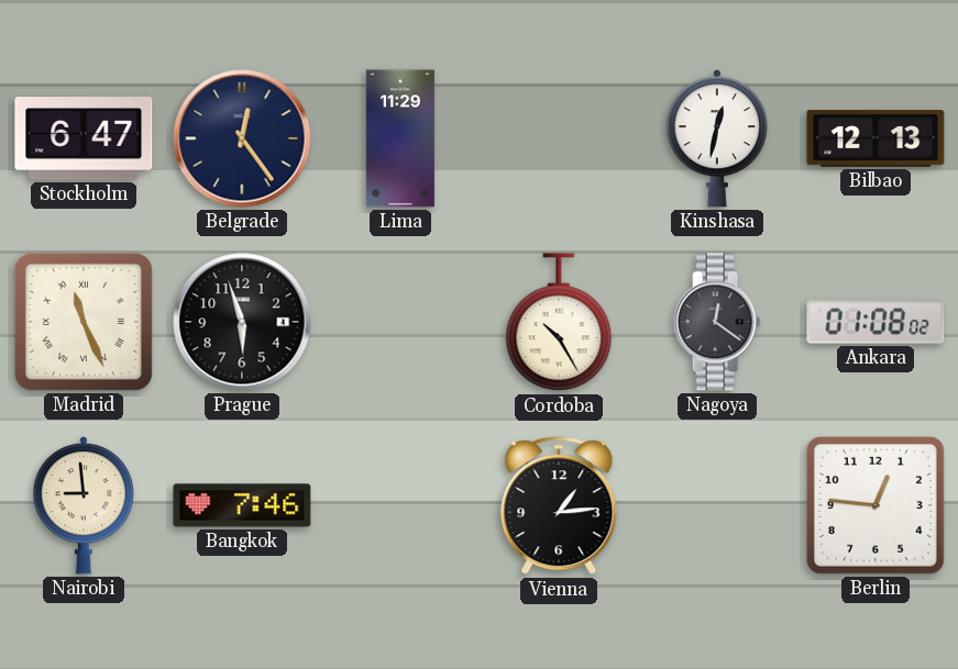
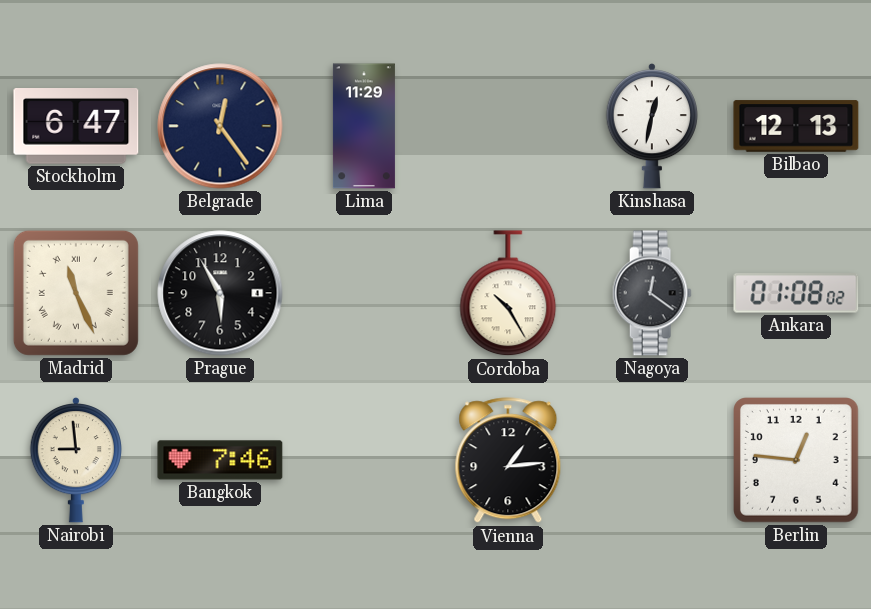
Prague: 5:57 -> 5:55
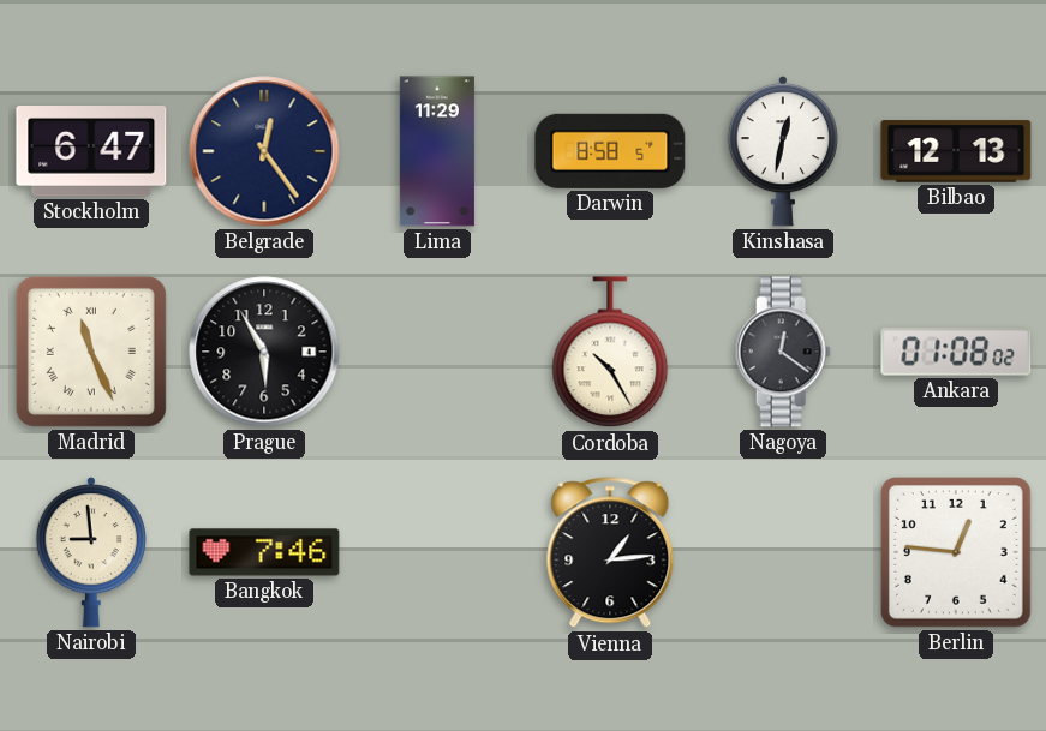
Darwin: none -> 8:58
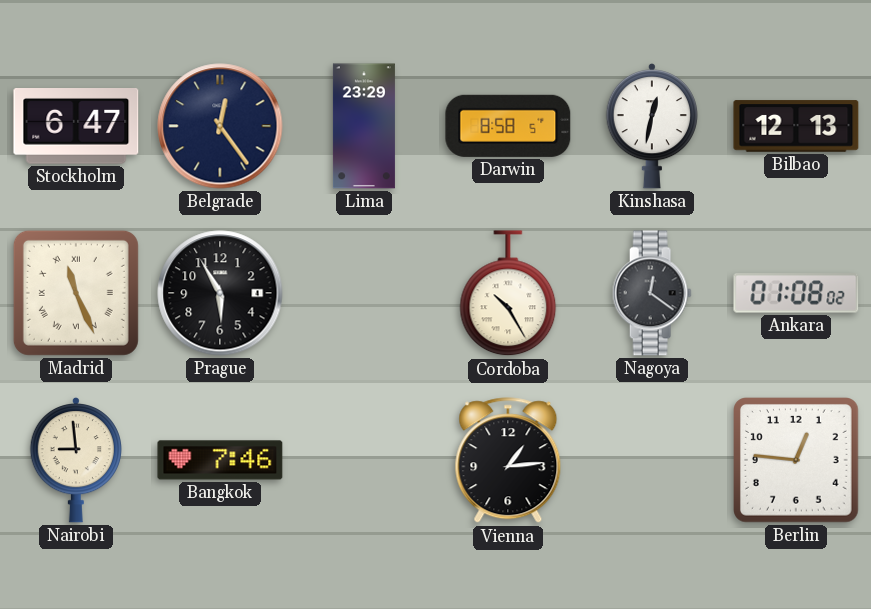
Lima: 11:29 -> 23:29
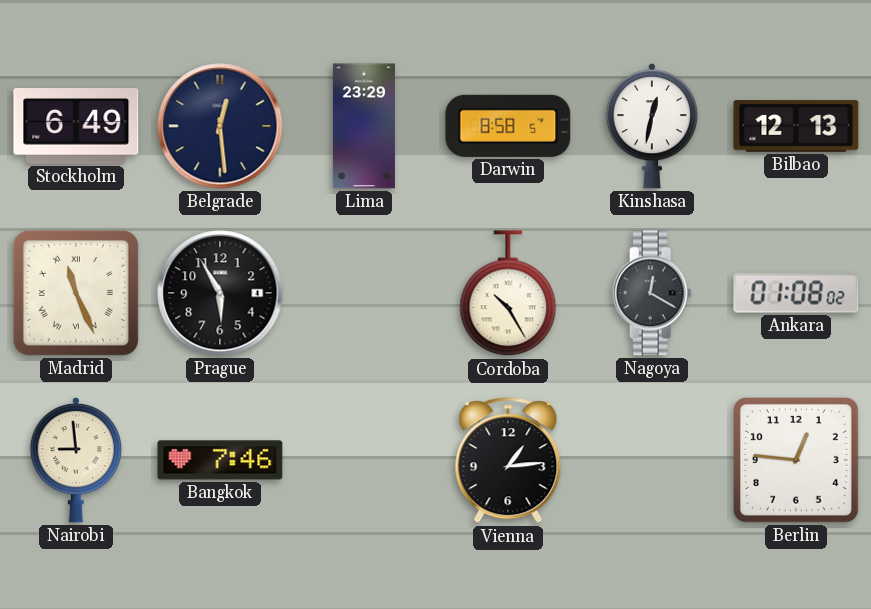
Stockholm: 6:47 -> 6:49
Belgrade: 12:24 -> 12:29
Nagoya: 12:21 -> 12:20
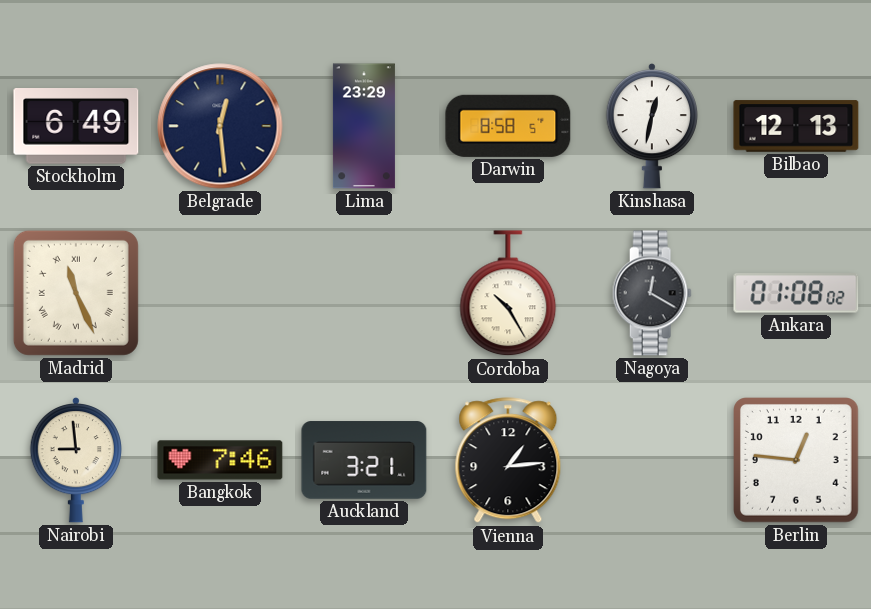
Prague: 5:55 -> none
Auckland: none -> 3:21
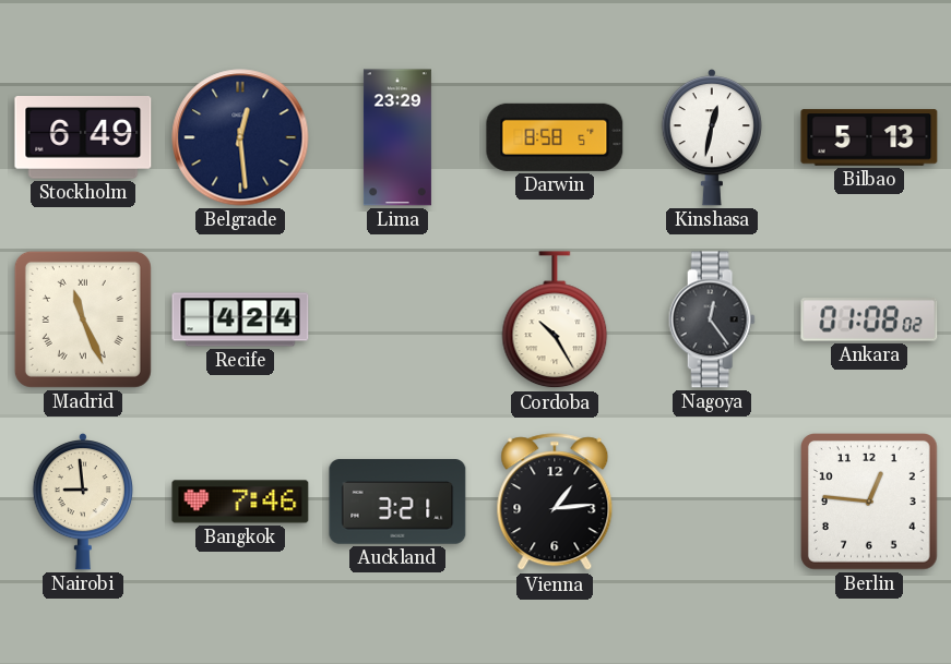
Bilbao: 12:13 -> 5:13
Recife: none -> 4:24
Nagoya: 12:20 -> 12:24
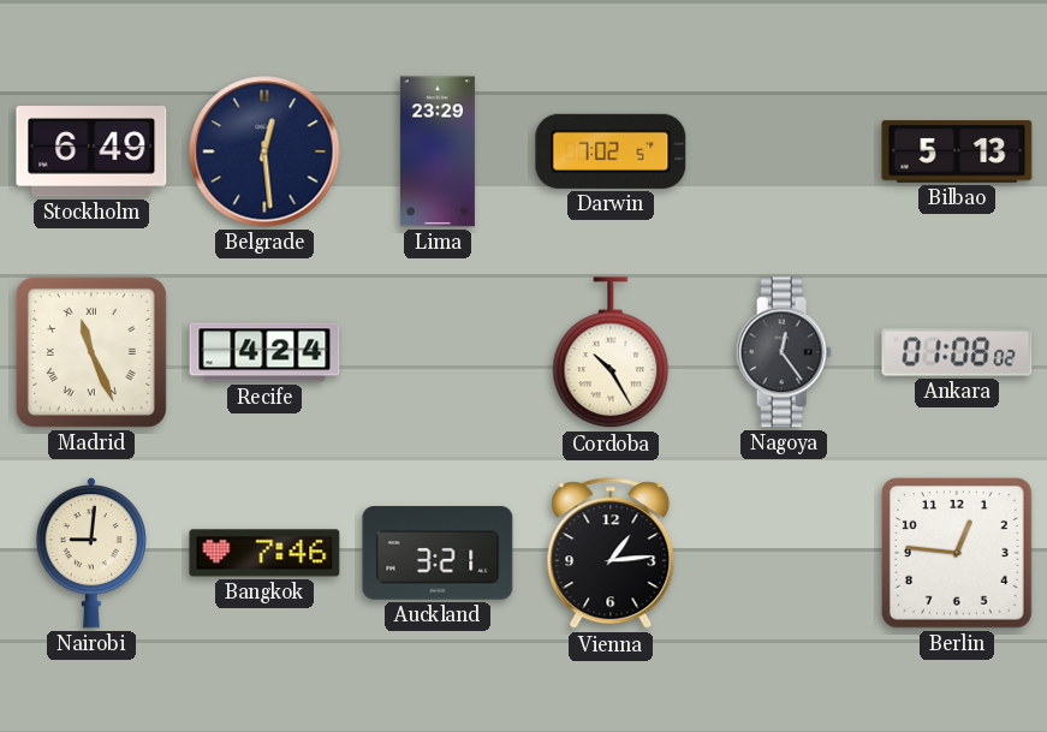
Darwin: 8:58 -> 7:02
Kinshasa: 12:32 -> none
Nairobi: 8:59 -> 9:01
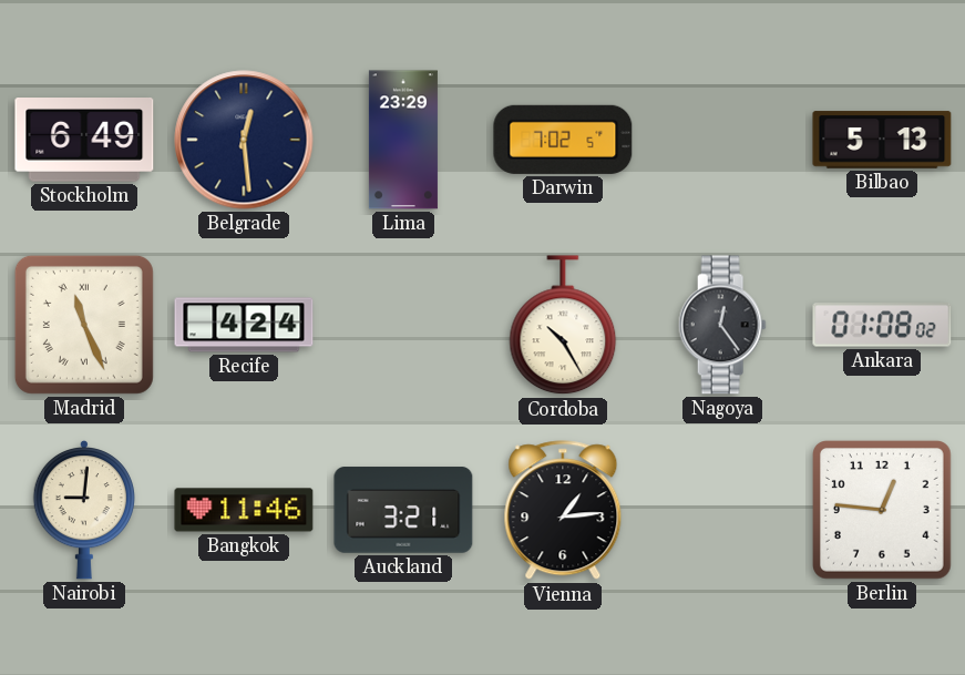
Bangkok: 7:46 -> 11:46
